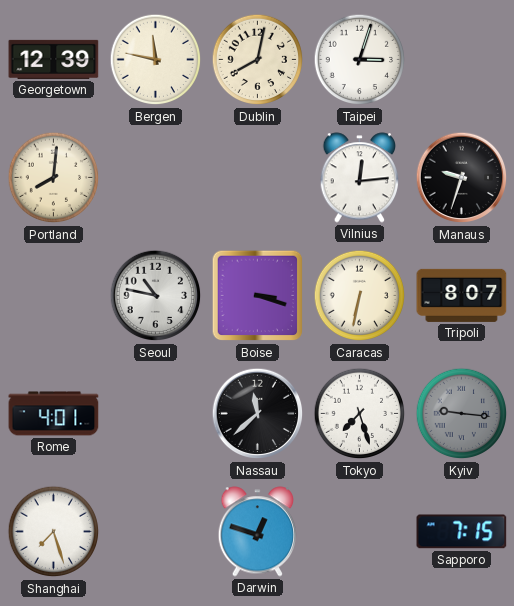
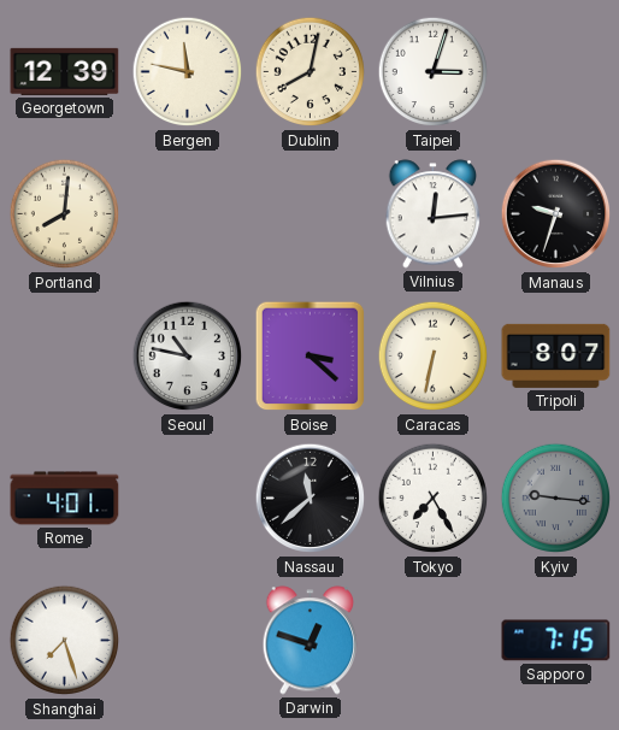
Boise: 3:18 -> 3:22
Tokyo: 7:27 -> 7:25
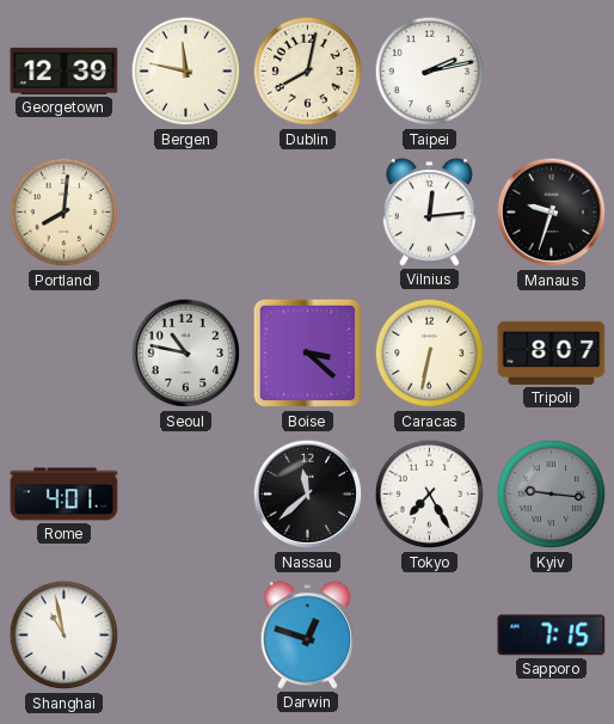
Taipei: 3:03 -> 2:13
Shanghai: 7:27 -> 10:58
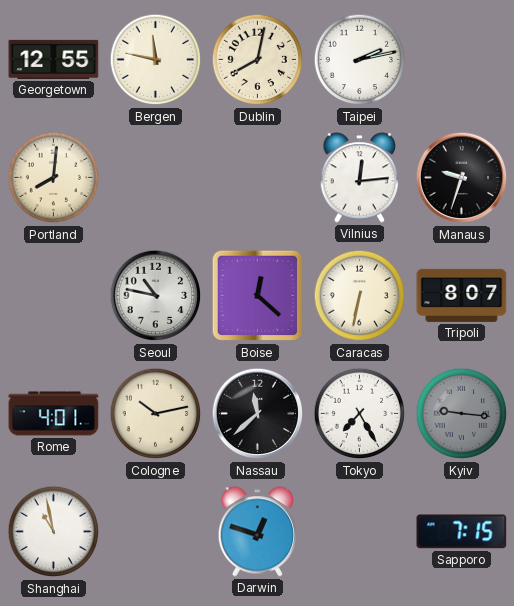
Georgetown: 12:39 -> 12:55
Boise: 3:22 -> 12:22
Cologne: none -> 10:13
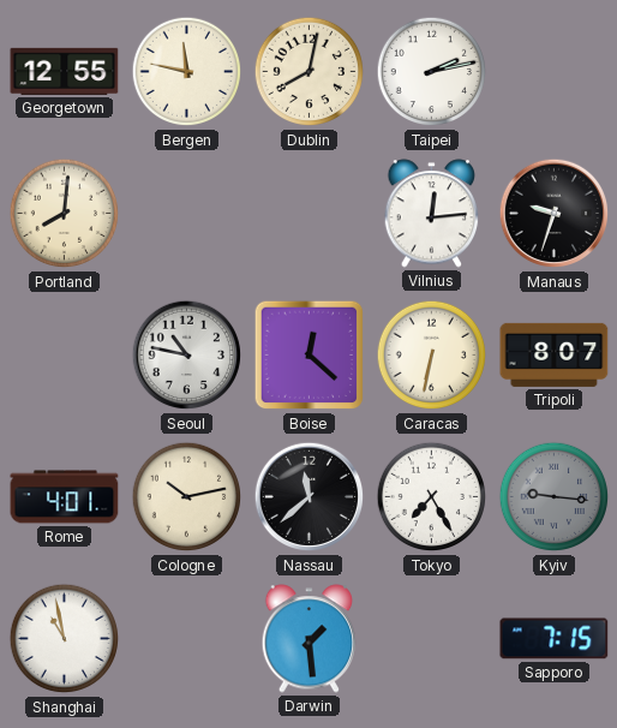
Darwin: 12:48 -> 1:29
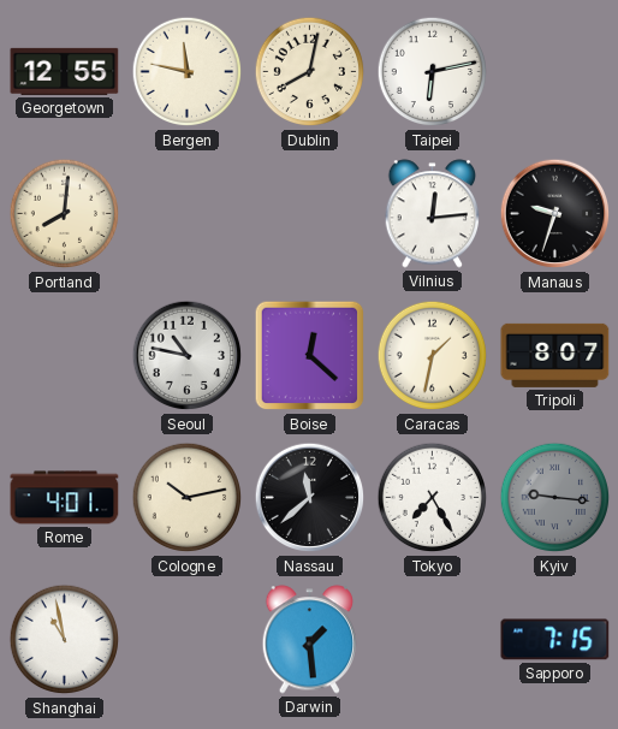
Taipei: 2:13 -> 6:13
Caracas: 6:32 -> 1:32
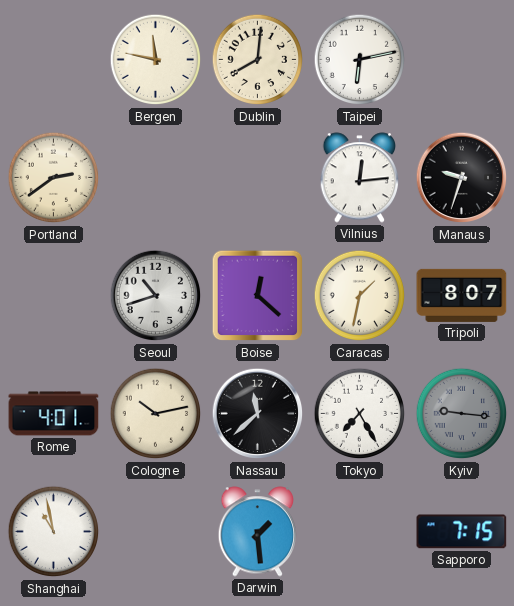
Georgetown: 12:55 -> none
Dublin: 8:02 -> 8:01
Portland: 8:01 -> 2:39
Seoul: 10:47 -> 10:42
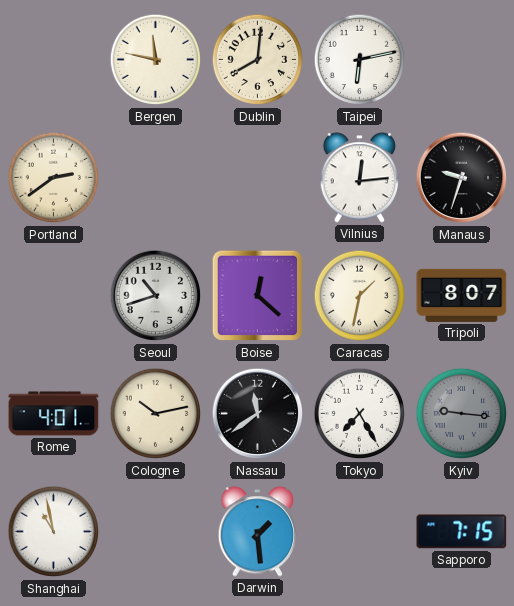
Nassau: 11:38 -> 11:39
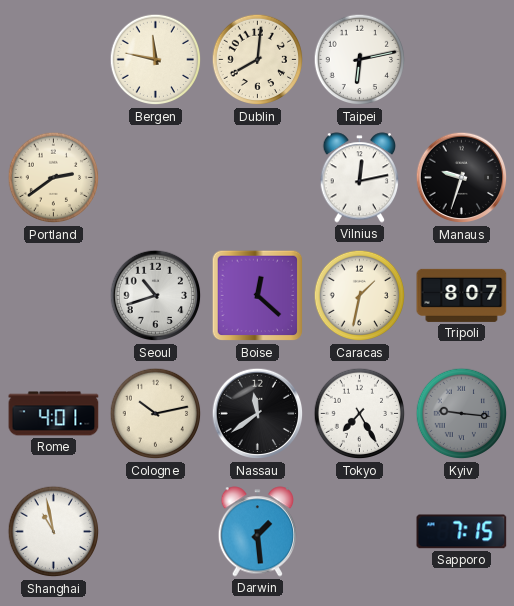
Vilnius: 12:14 -> 12:13
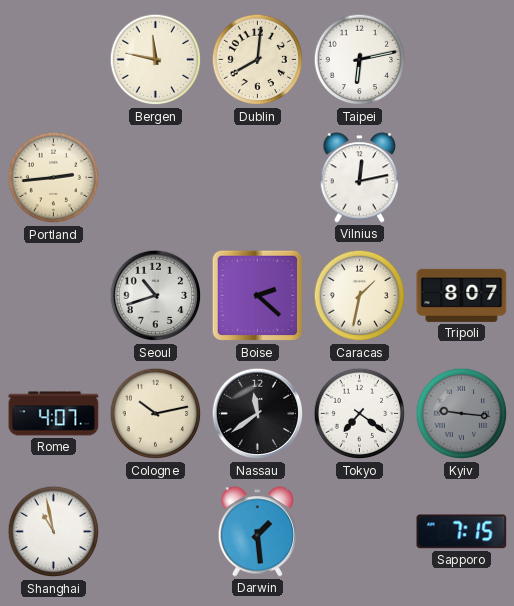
Portland: 2:39 -> 2:44
Manaus: 9:33 -> none
Boise: 12:22 -> 2:22
Rome: 4:01 -> 4:07
Tokyo: 7:25 -> 7:21
